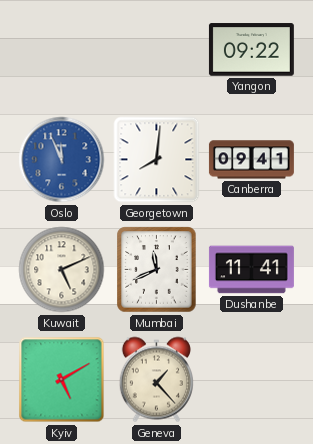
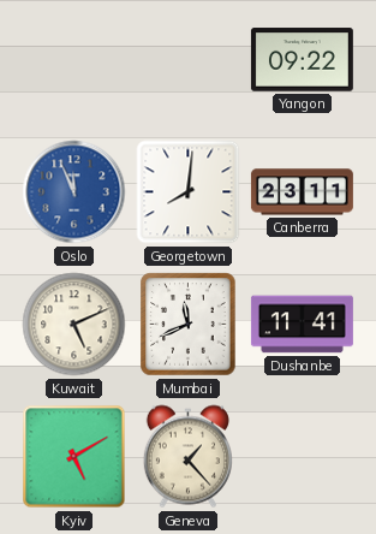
Canberra: 09:41 -> 23:11
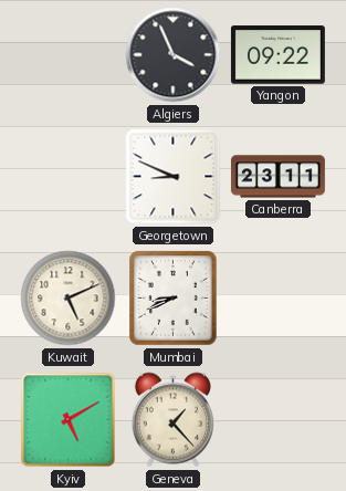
Algiers: none -> 3:56
Oslo: 11:56 -> none
Georgetown: 8:01 -> 8:49
Mumbai: 11:41 -> 8:41
Dushanbe: 11:41 -> none
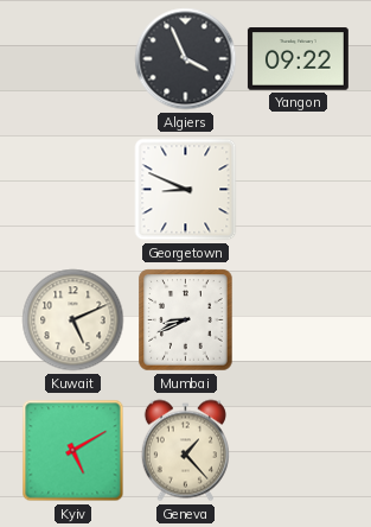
Canberra: 23:11 -> none
